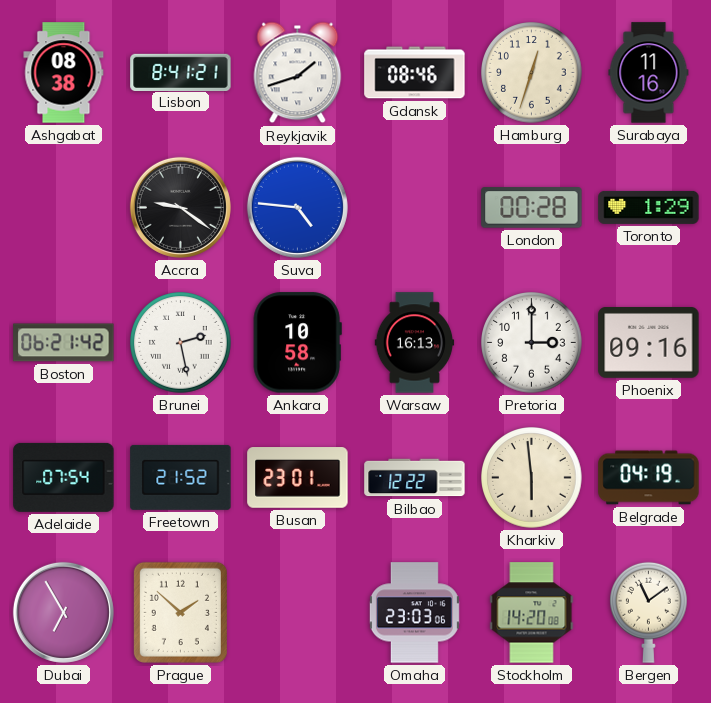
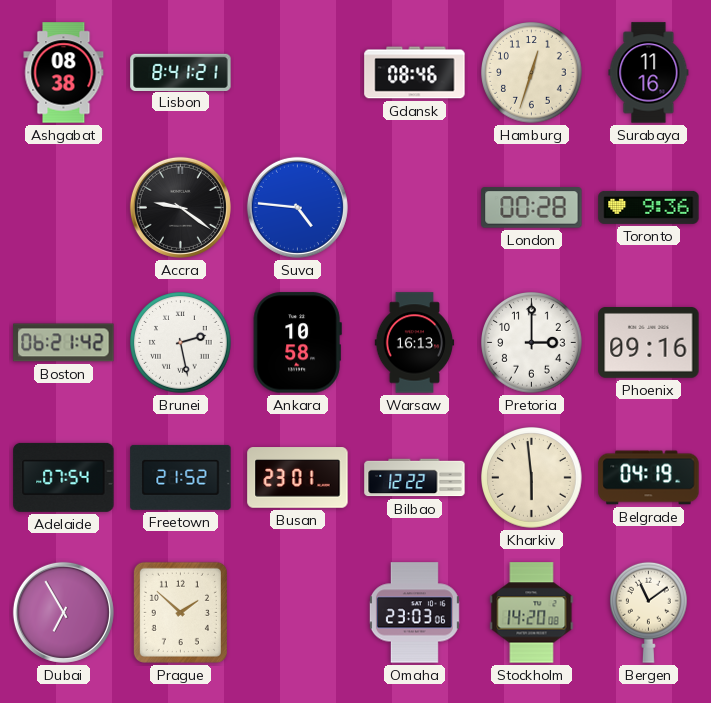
Reykjavik: 1:42 -> none
Toronto: 1:29 -> 9:36
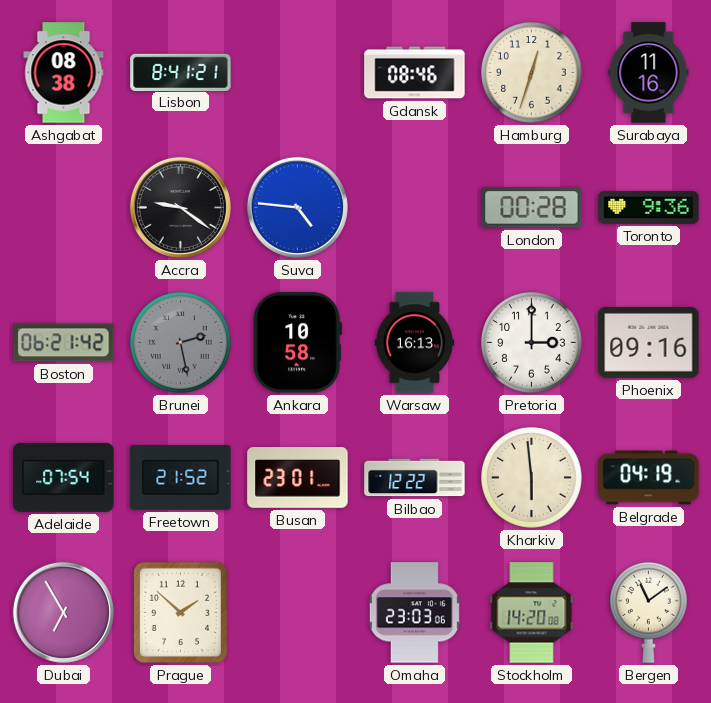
Brunei dial: white -> grey
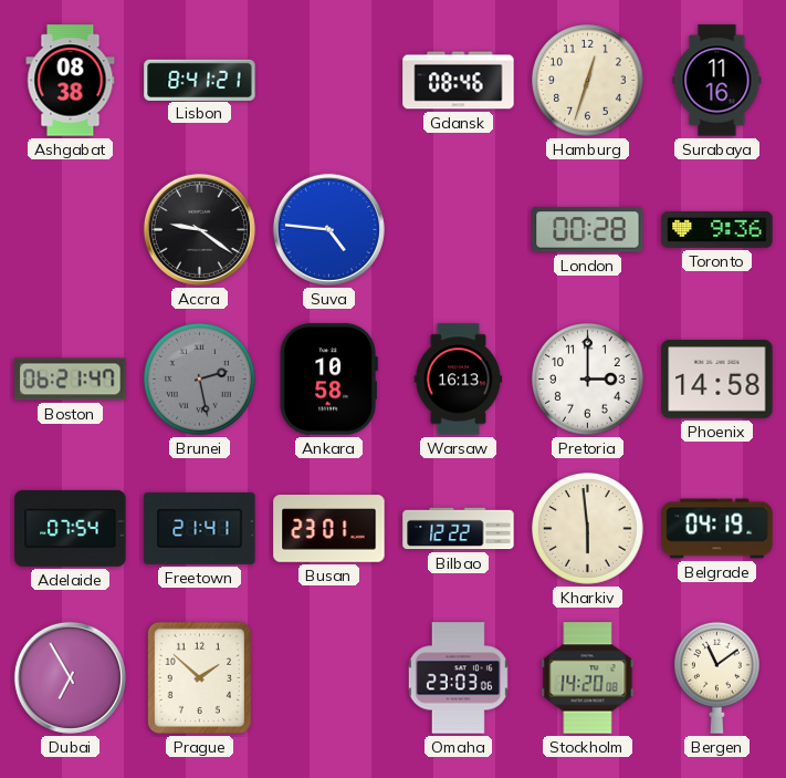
Boston: 06:21:42 -> 06:21:47
Phoenix: 09:16 -> 14:58
Freetown: 21:52 -> 21:41
